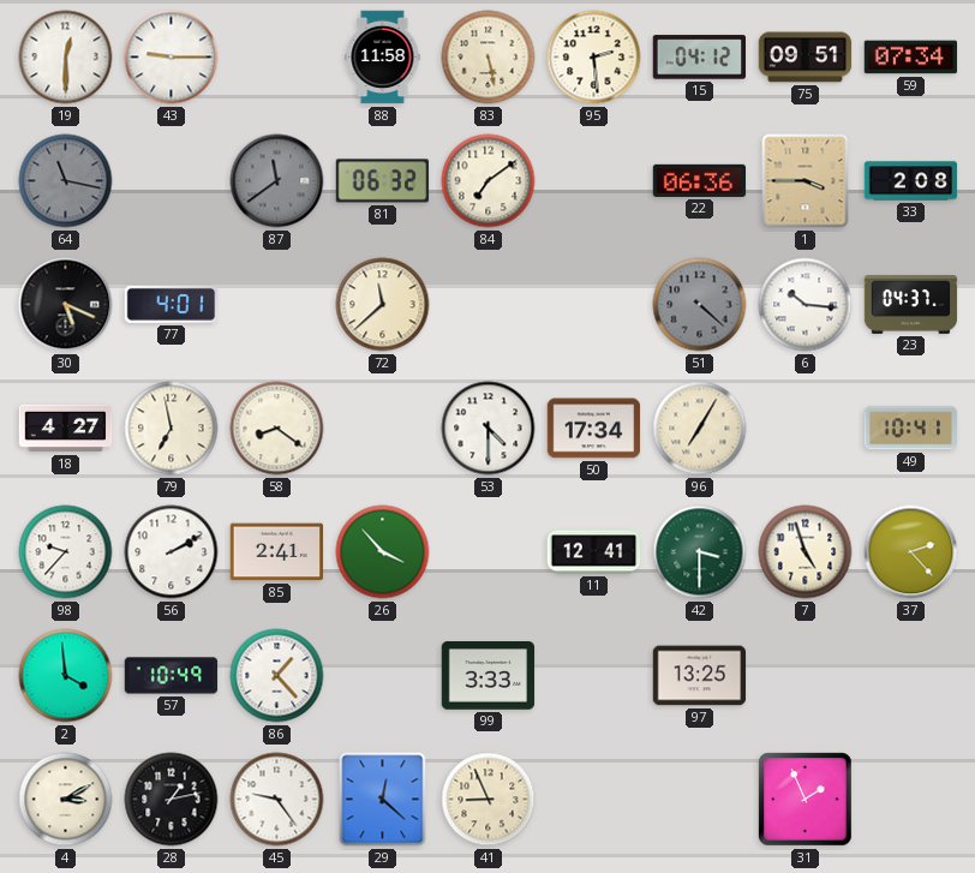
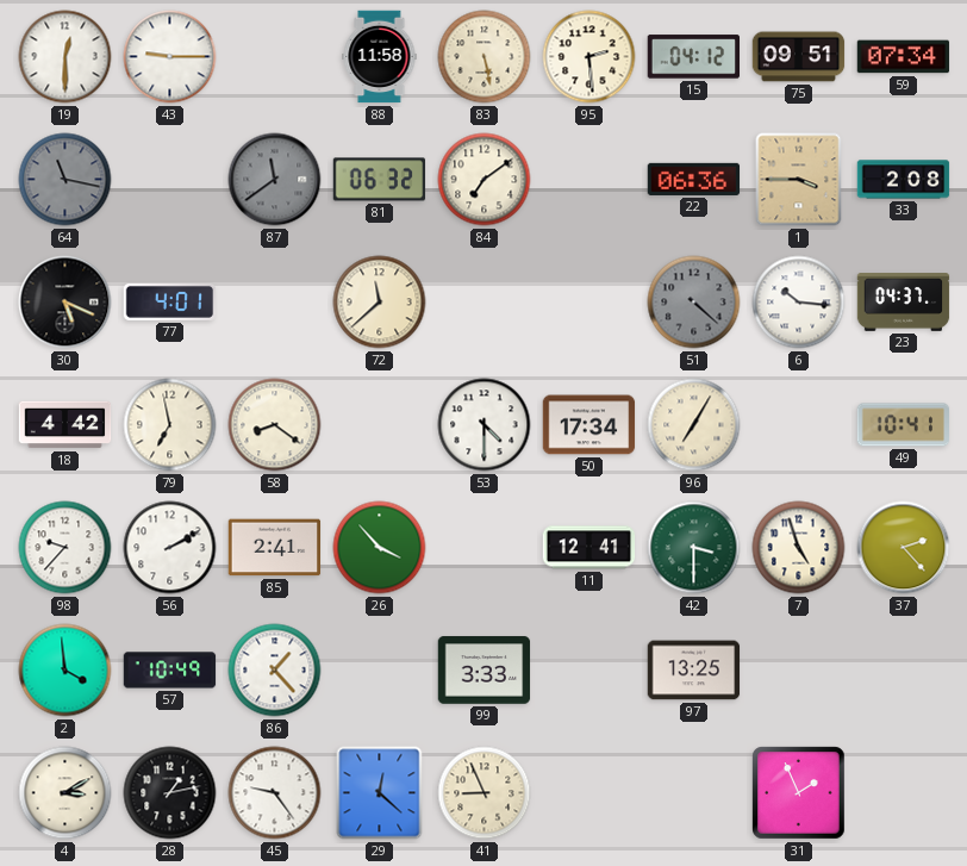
18: 4:27 -> 4:42
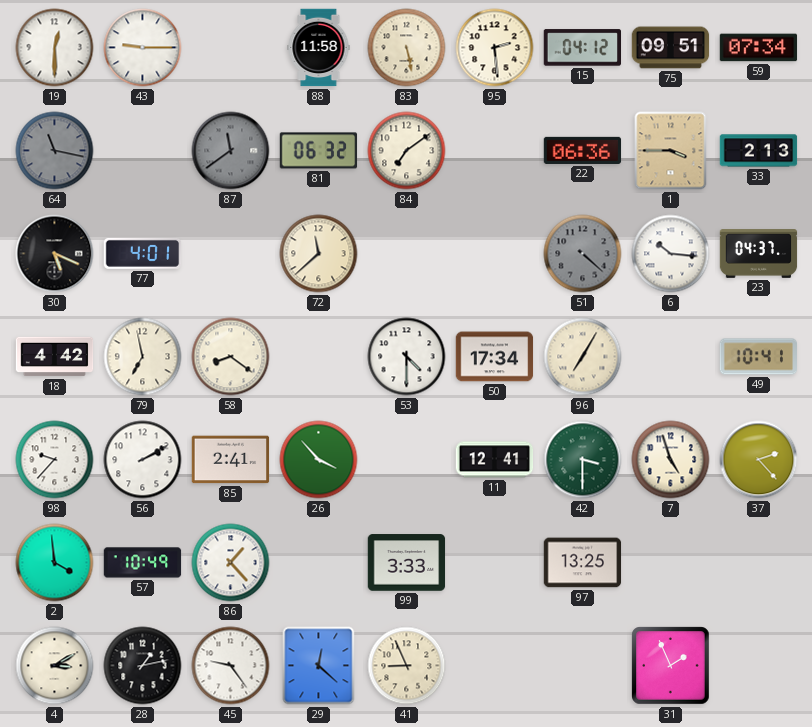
33: 2:08 -> 2:13
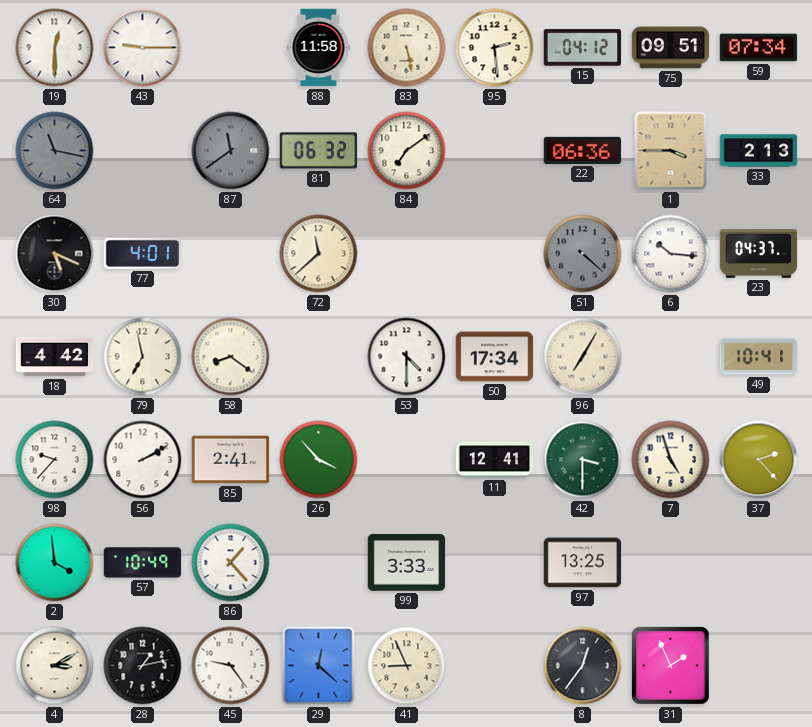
8: none -> 12:36
